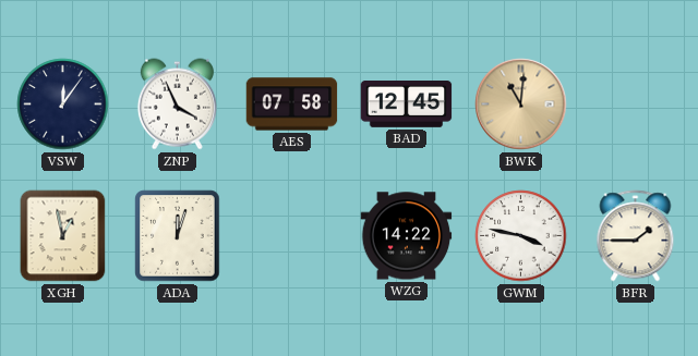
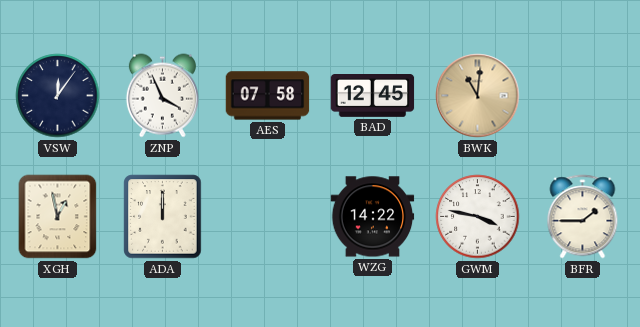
ADA: 12:03 -> 12:00
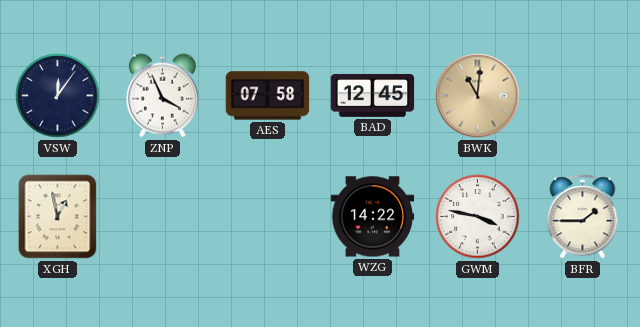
ADA: 12:00 -> none
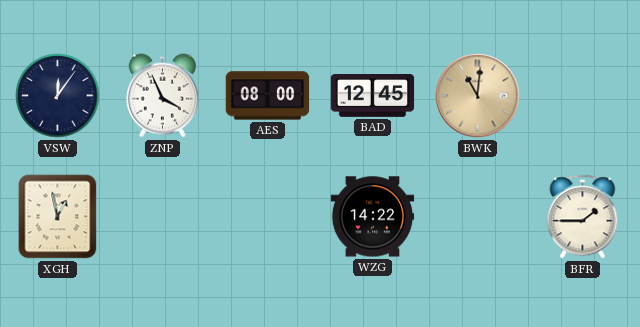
AES: 07:58 -> 08:00
GWM: 3:47 -> none
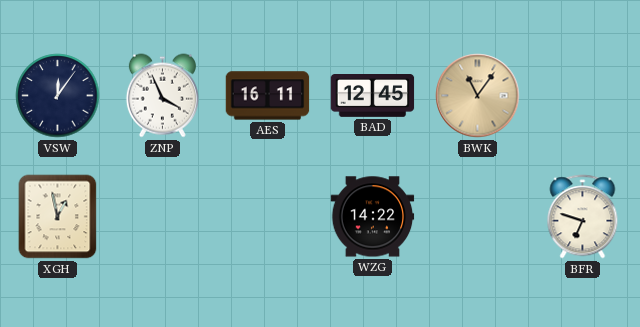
AES: 08:00 -> 16:11
BWK: 11:01 -> 11:06
BFR: 1:45 -> 6:48
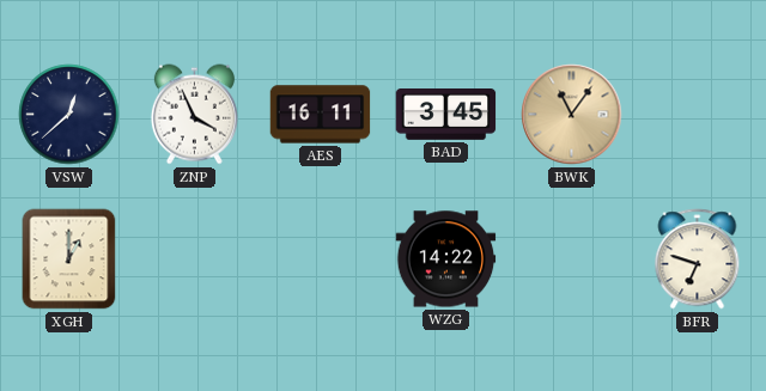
VSW: 12:06 -> 12:38
BAD: 12:45 -> 3:45
XGH: 12:58 -> 1:00
